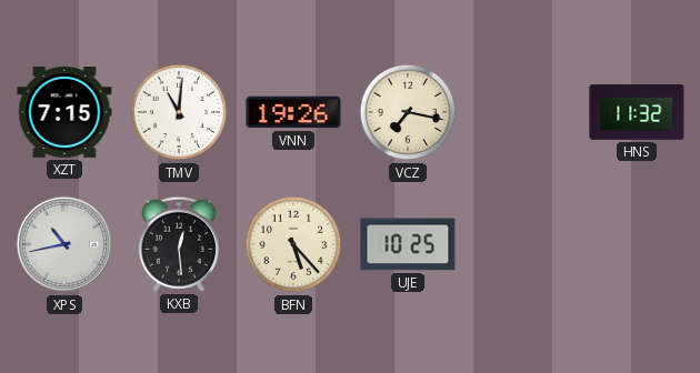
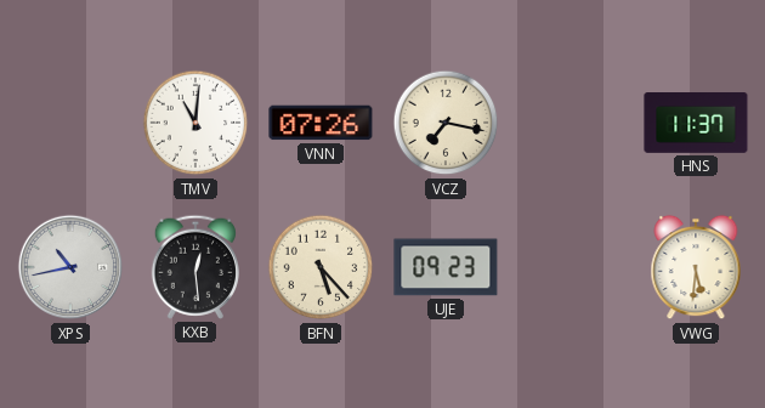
XZT: 7:15 -> none
VNN: 19:26 -> 07:26
HNS: 11:32 -> 11:37
UJE: 10:25 -> 09:23
VWG: none -> 5:31
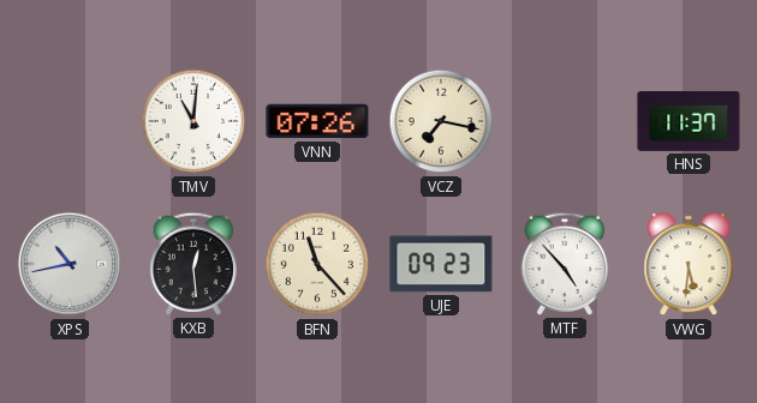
BFN: 5:23 -> 11:23
MTF: none -> 4:53
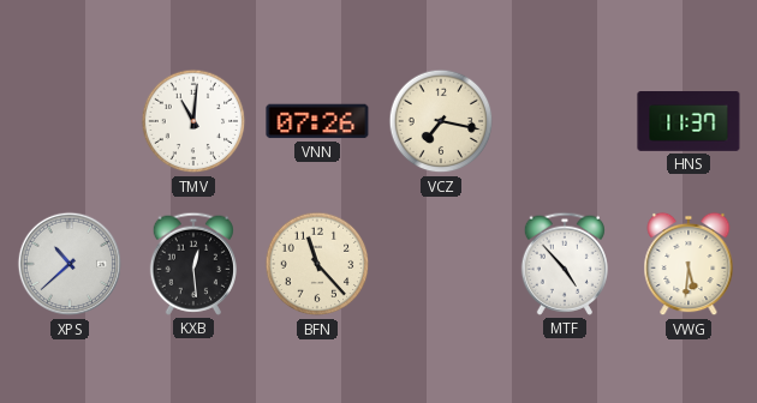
XPS: 10:43 -> 10:38
UJE: 09:23 -> none
